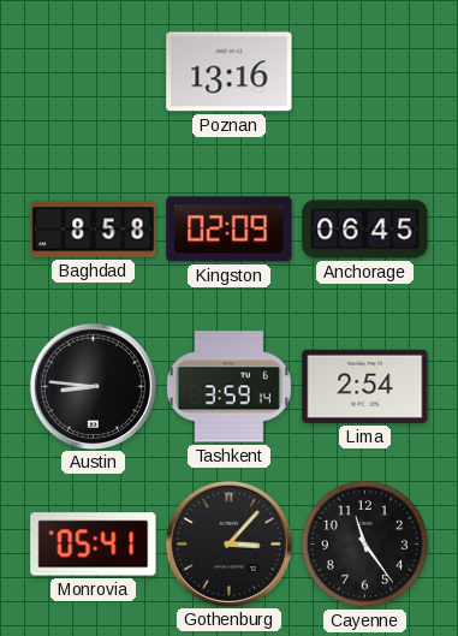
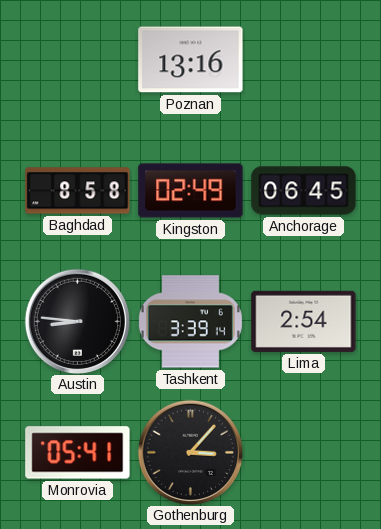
Kingston: 02:09 -> 02:49
Tashkent: 3:59 -> 3:39
Cayenne: 11:24 -> none
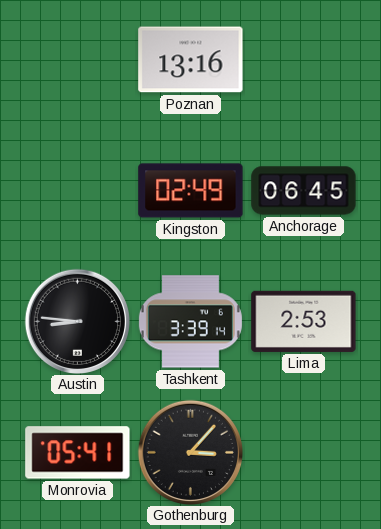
Baghdad: 8:58 -> none
Lima: 2:54 -> 2:53
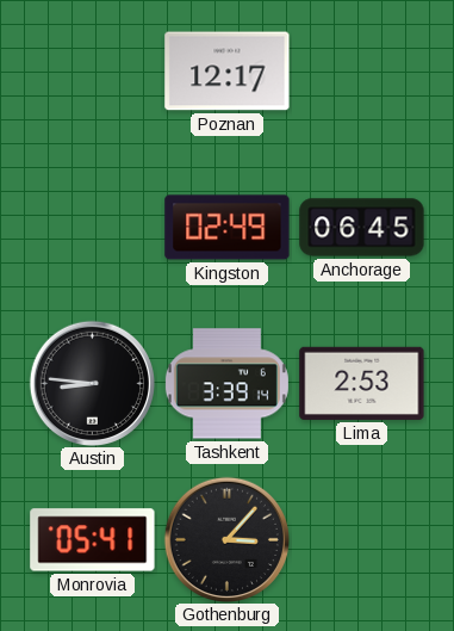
Poznan: 13:16 -> 12:17
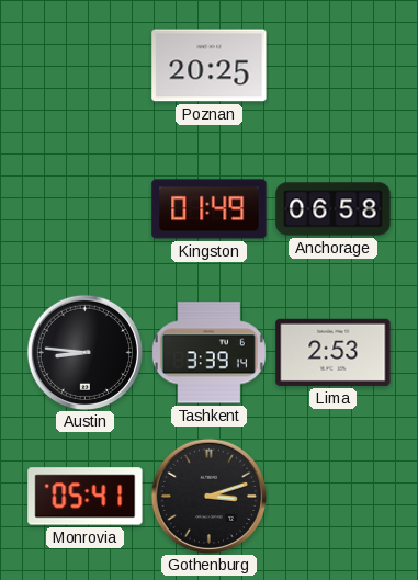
Poznan: 12:17 -> 20:25
Kingston: 02:49 -> 01:49
Anchorage: 06:45 -> 06:58
Gothenburg: 3:07 -> 3:12
